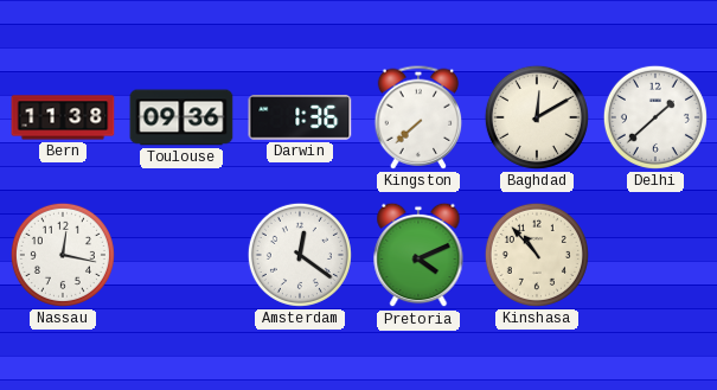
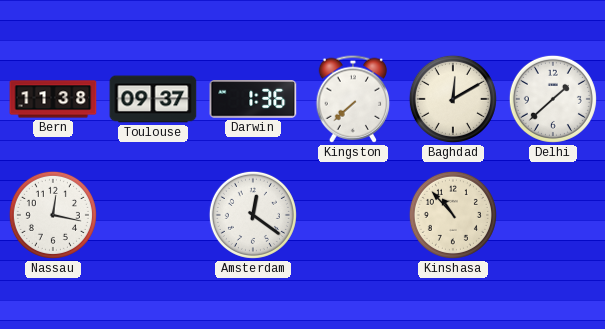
Toulouse: 09:36 -> 09:37
Pretoria: 4:11 -> none
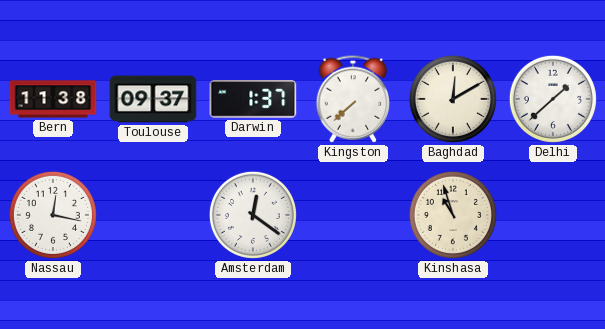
Darwin: 1:36 -> 1:37
Kinshasa: 10:53 -> 10:57
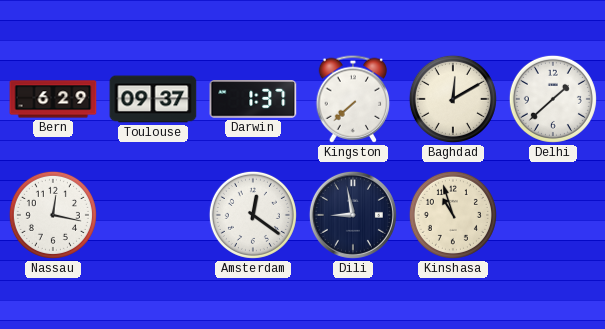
Bern: 11:38 -> 6:29
Dili: none -> 8:58
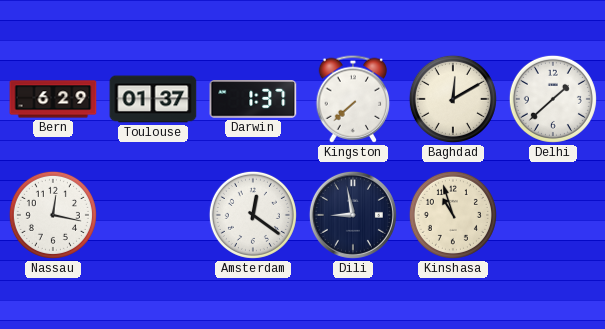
Toulouse: 09:37 -> 01:37
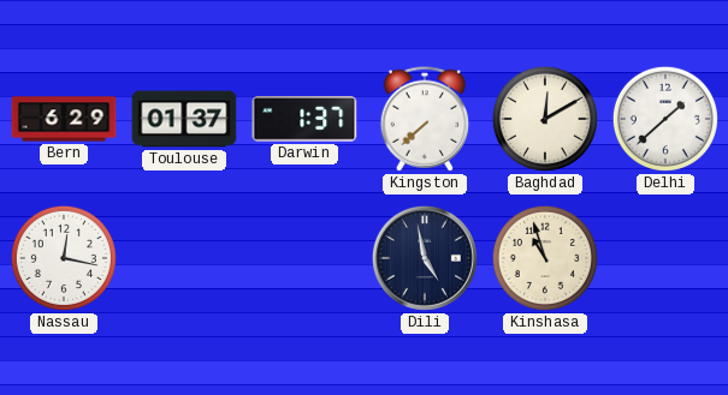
Amsterdam: 12:21 -> none
Dili: 8:58 -> 4:58
